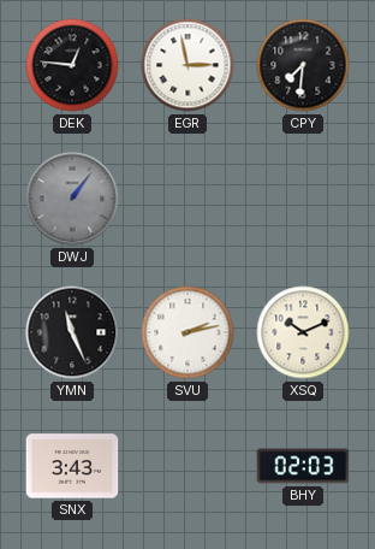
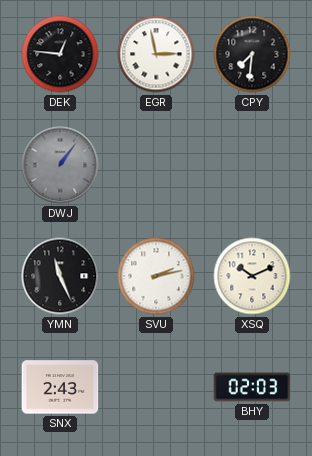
SNX: 3:43 -> 2:43
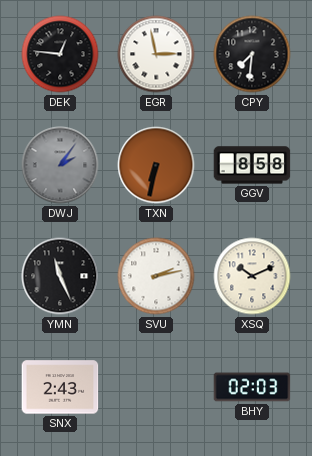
DWJ: 1:06 -> 2:06
TXN: none -> 6:32
GGV: none -> 8:58
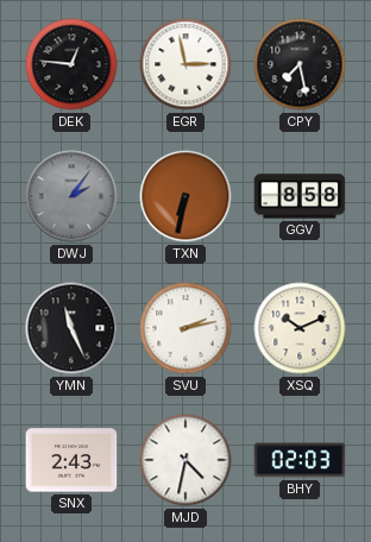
CPY: 7:31 -> 7:28
MJD: none -> 4:32
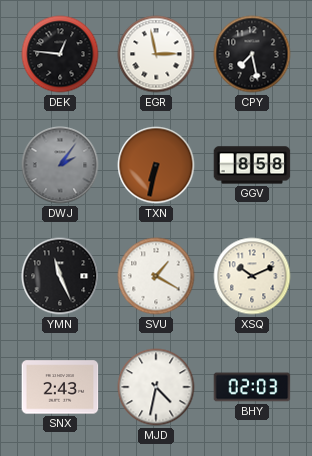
SVU: 2:13 -> 1:20
